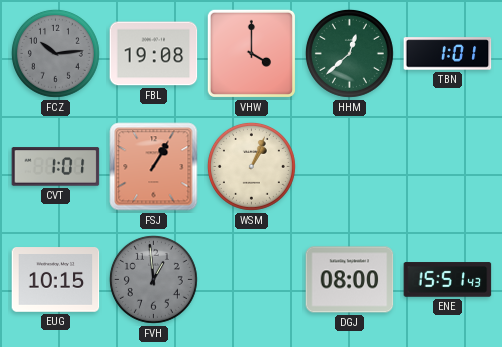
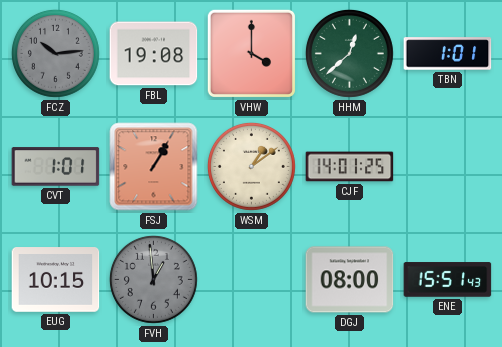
WSM: 1:04 -> 1:09
CJF: none -> 14:01
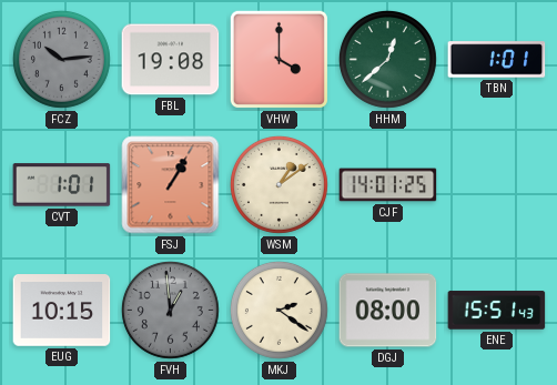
MKJ: none -> 2:21
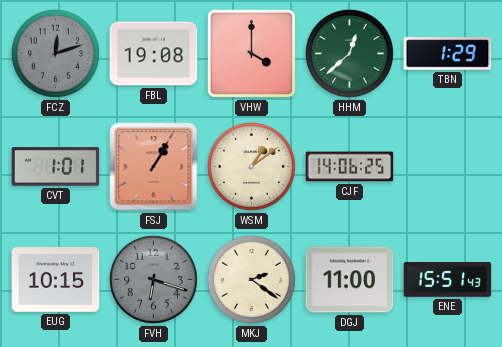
FCZ: 10:14 -> 12:12
TBN: 1:01 -> 1:29
CJF: 14:01 -> 14:06
FVH: 12:59 -> 6:18
DGJ: 08:00 -> 11:00
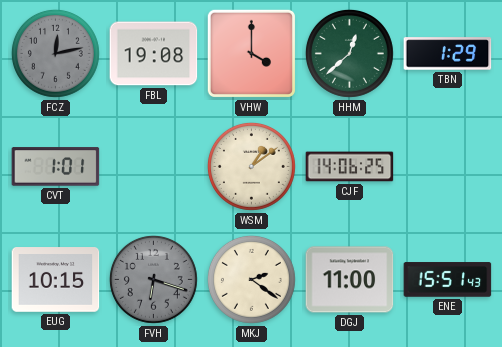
FCZ: 12:12 -> 12:13
FSJ: 1:05 -> none
